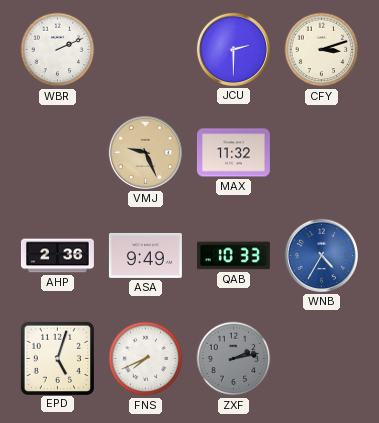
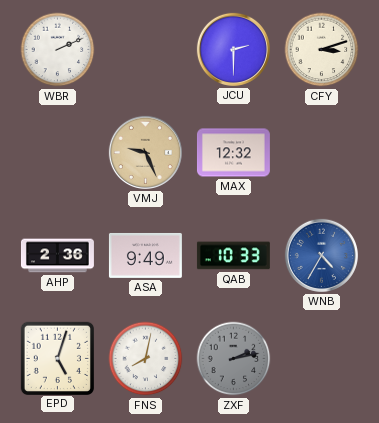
MAX: 11:32 -> 12:32
FNS: 7:41 -> 8:02
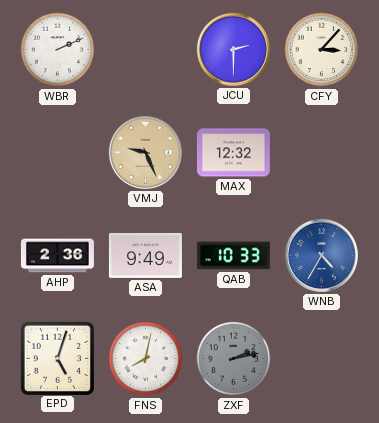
CFY: 3:12 -> 3:07
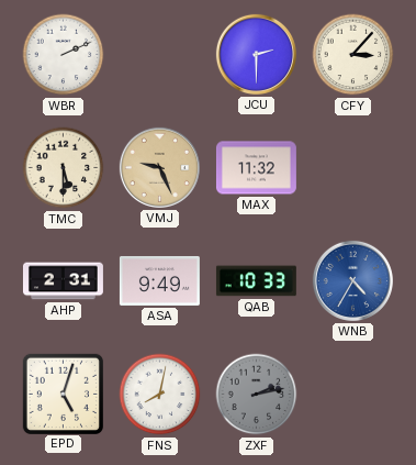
TMC: none -> 5:30
MAX: 12:32 -> 11:32
AHP: 2:36 -> 2:31
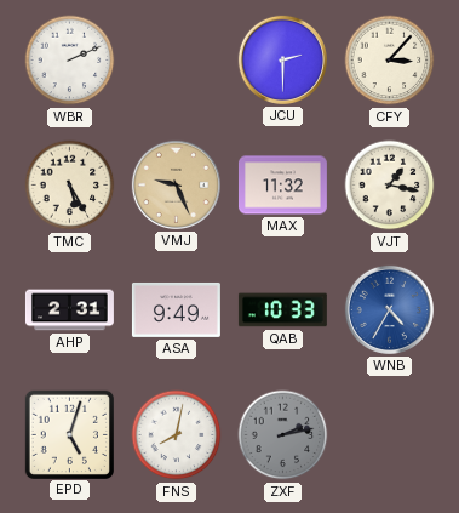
TMC: 5:30 -> 5:25
VJT: none -> 1:17
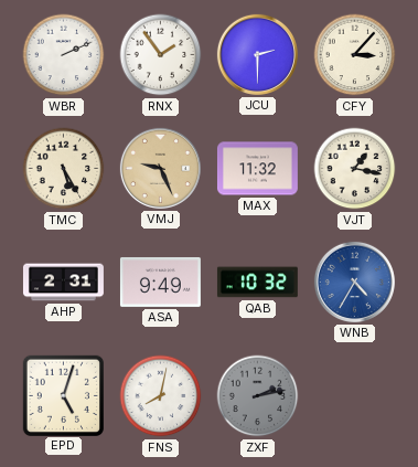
RNX: none -> 1:54
QAB: 10:33 -> 10:32
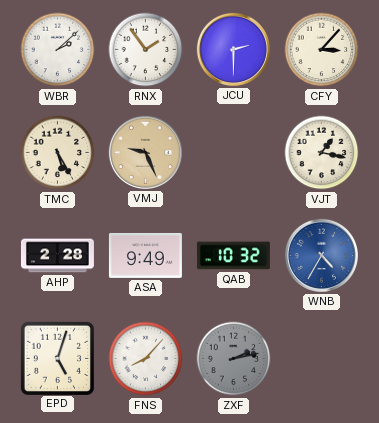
WBR: 2:11 -> 2:08
MAX: 11:32 -> none
AHP: 2:31 -> 2:28
FNS: 8:02 -> 8:07
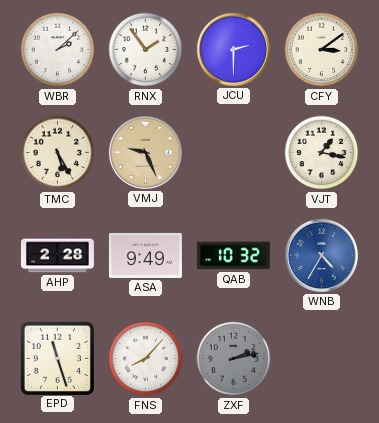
CFY: 3:07 -> 3:09
EPD: 5:03 -> 11:27
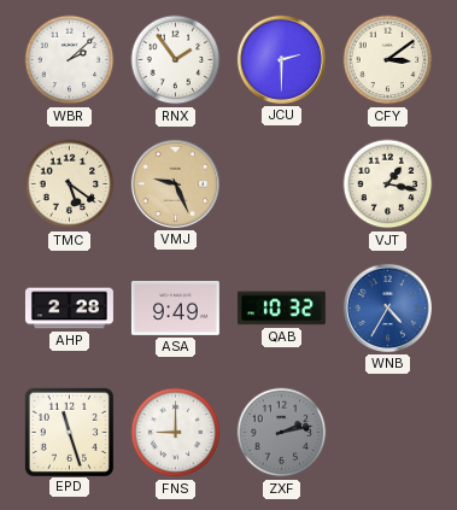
TMC: 5:25 -> 5:21
FNS: 8:07 -> 9:00
